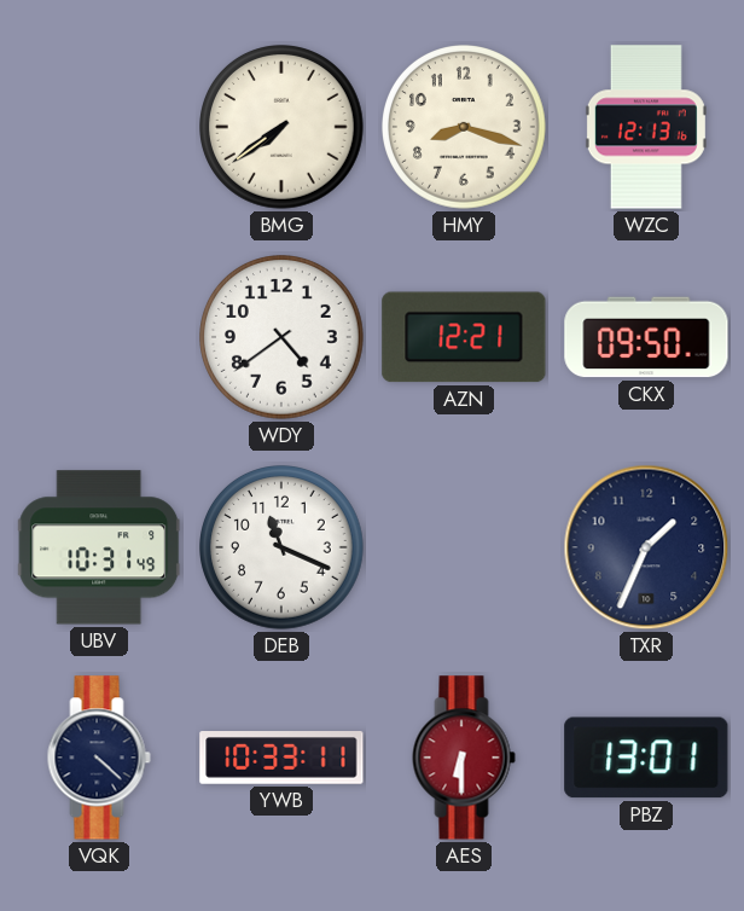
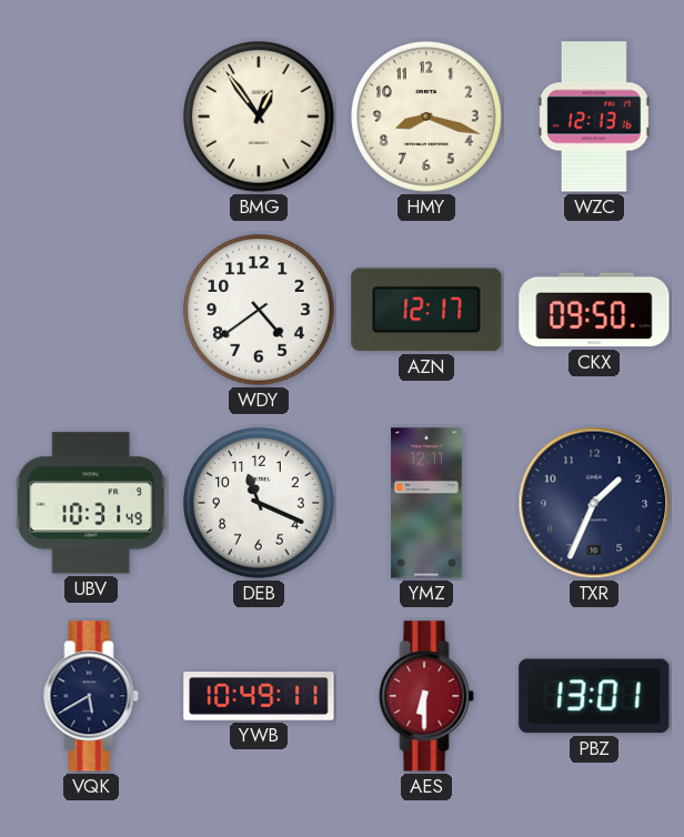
BMG: 7:39 -> 12:54
AZN: 12:21 -> 12:17
YMZ: none -> 12:11
VQK: 4:22 -> 5:40
YWB: 10:33 -> 10:49
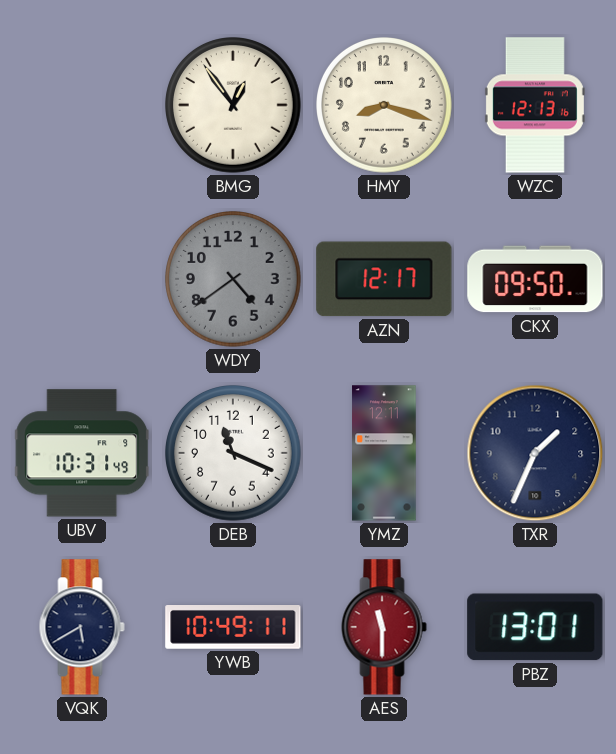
WDY dial: white -> grey
AES: 6:30 -> 11:30
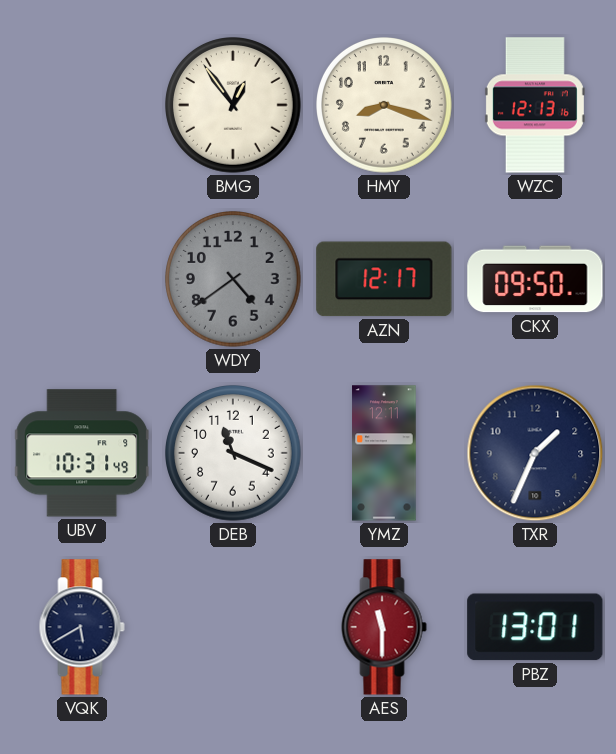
YWB: 10:49 -> none
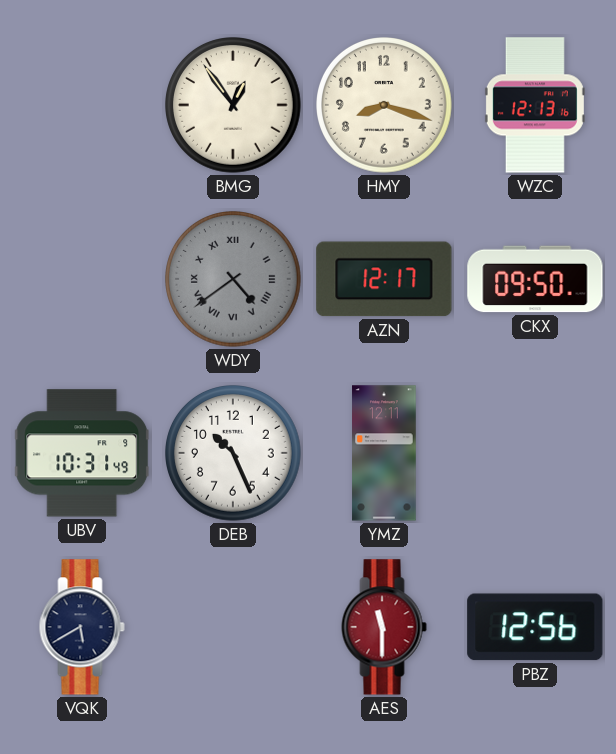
WDY numerals: Arabic -> Roman
DEB: 11:19 -> 10:26
TXR: 1:34 -> none
PBZ: 13:01 -> 12:56
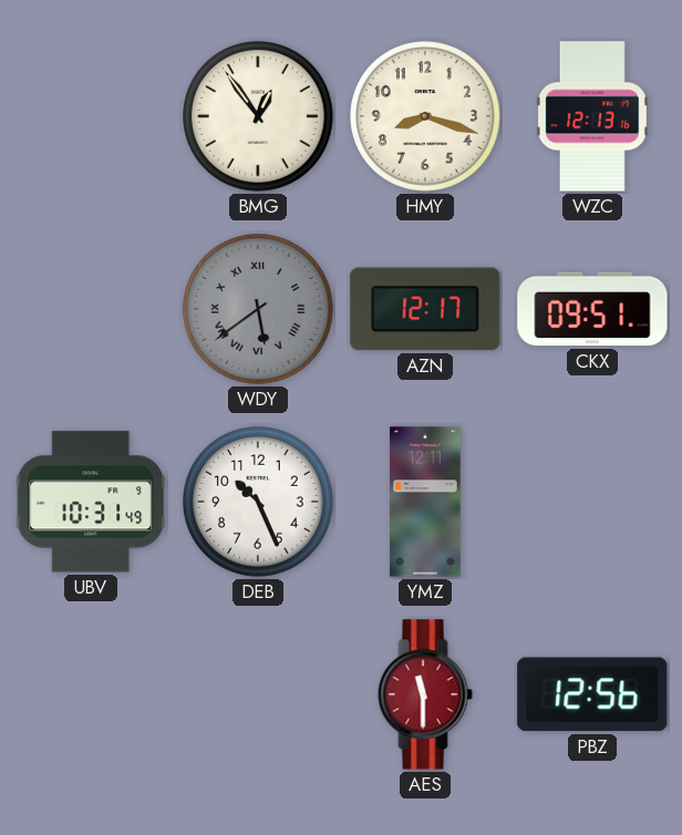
WDY: 4:39 -> 5:39
CKX: 09:50 -> 09:51
VQK: 5:40 -> none
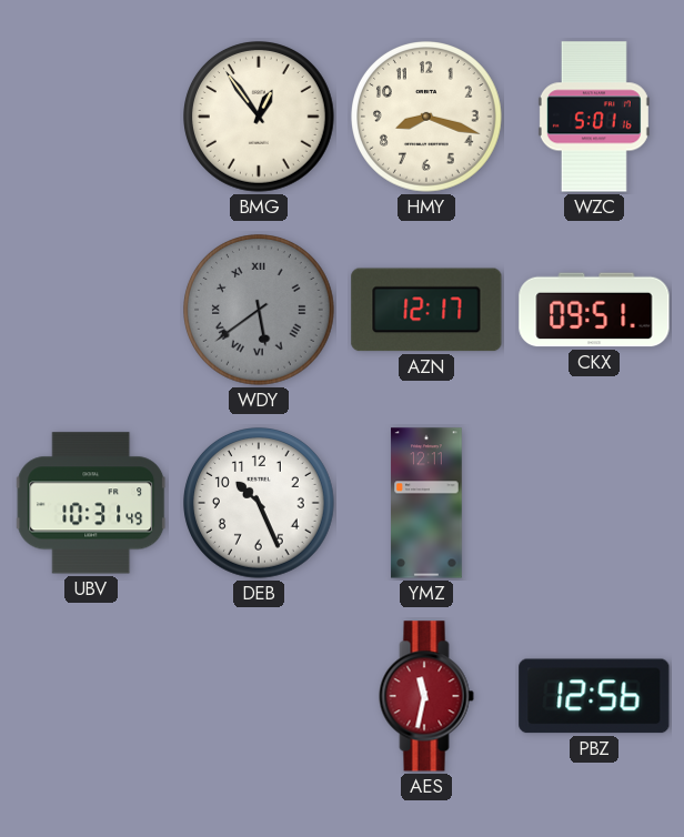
WZC: 12:13 -> 5:01
AES: 11:30 -> 11:32
